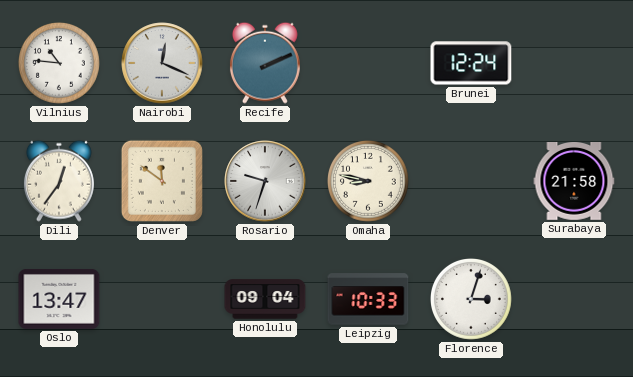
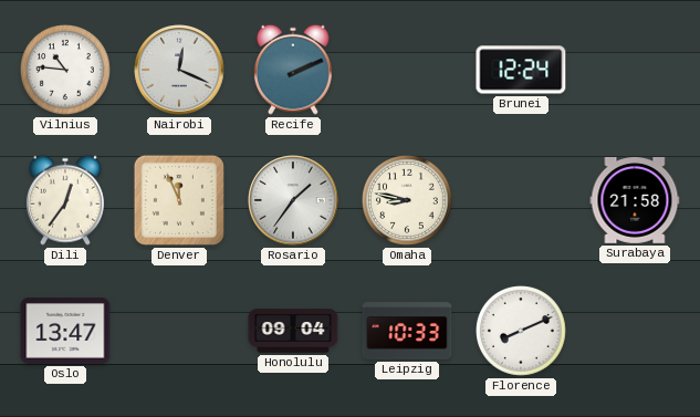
Denver: 11:51 -> 11:56
Rosario: 9:33 -> 1:36
Florence: 3:03 -> 8:11
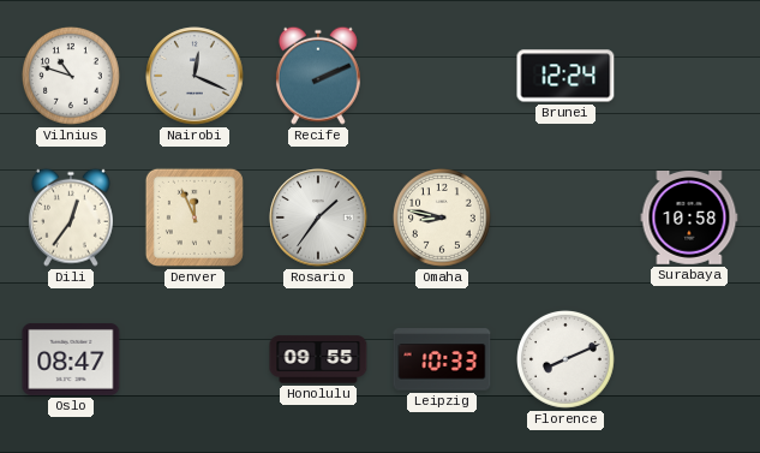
Vilnius: 10:46 -> 10:48
Surabaya: 21:58 -> 10:58
Oslo: 13:47 -> 08:47
Honolulu: 09:04 -> 09:55
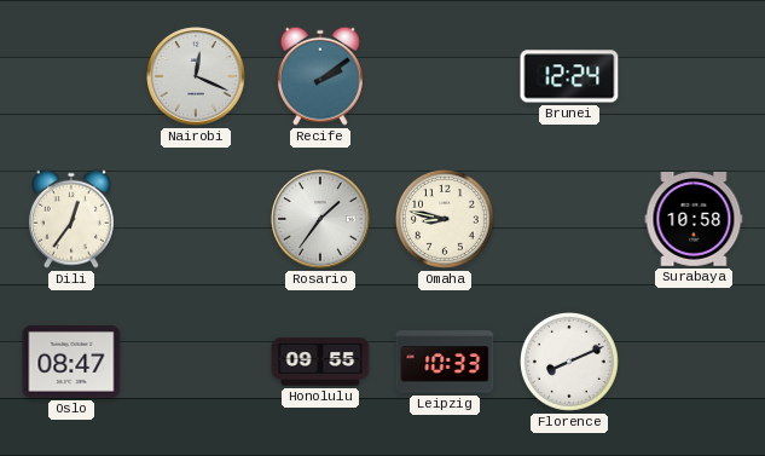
Vilnius: 10:48 -> none
Recife: 2:11 -> 2:09
Denver: 11:56 -> none
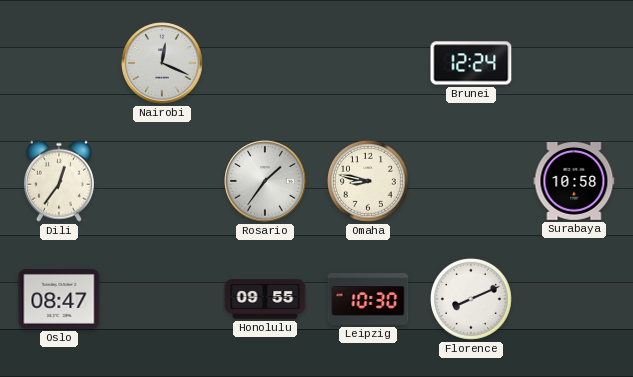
Recife: 2:09 -> none
Leipzig: 10:33 -> 10:30
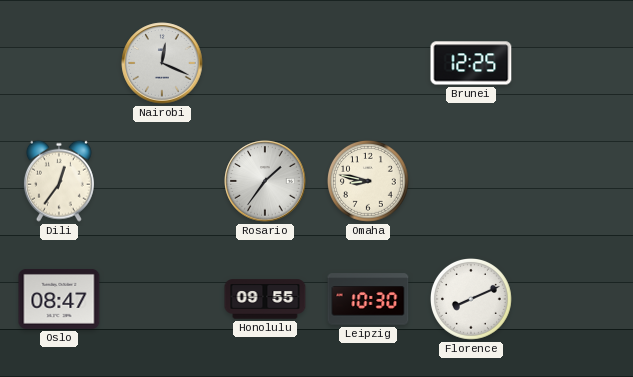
Brunei: 12:24 -> 12:25
Surabaya: 10:58 -> none
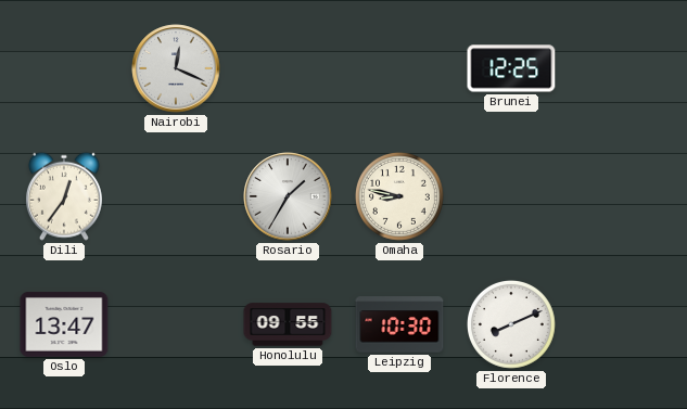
Rosario: 1:36 -> 1:35
Oslo: 08:47 -> 13:47
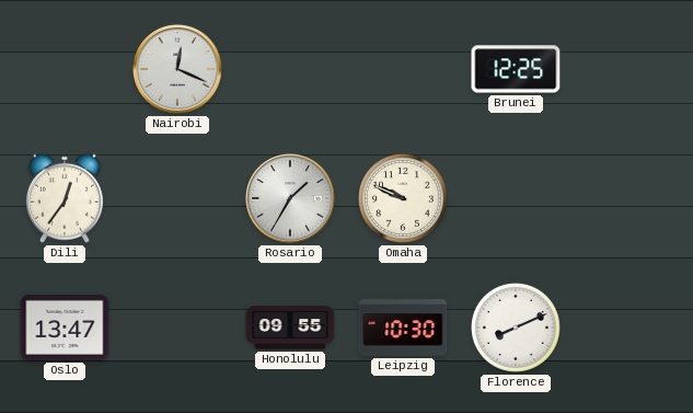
Omaha: 8:47 -> 9:49
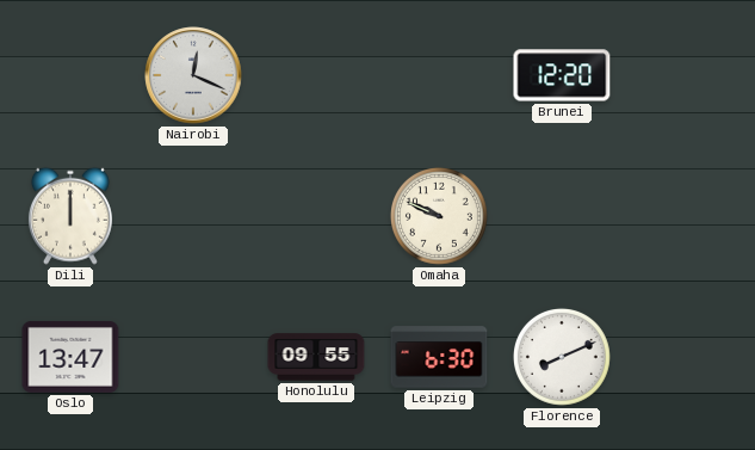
Brunei: 12:25 -> 12:20
Dili: 12:36 -> 12:00
Rosario: 1:35 -> none
Leipzig: 10:30 -> 6:30
